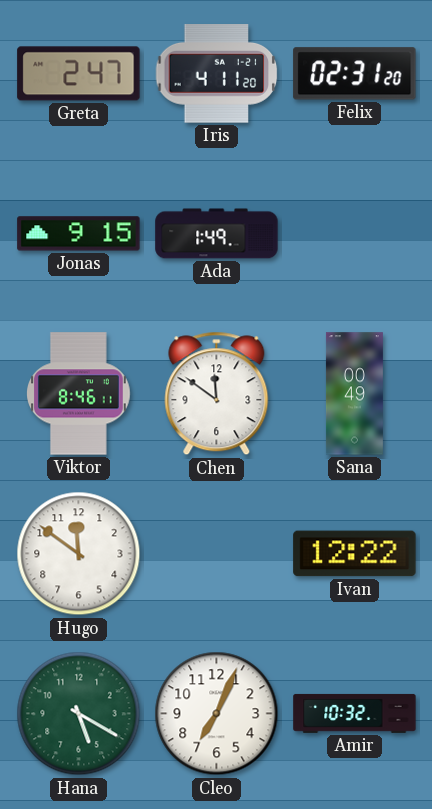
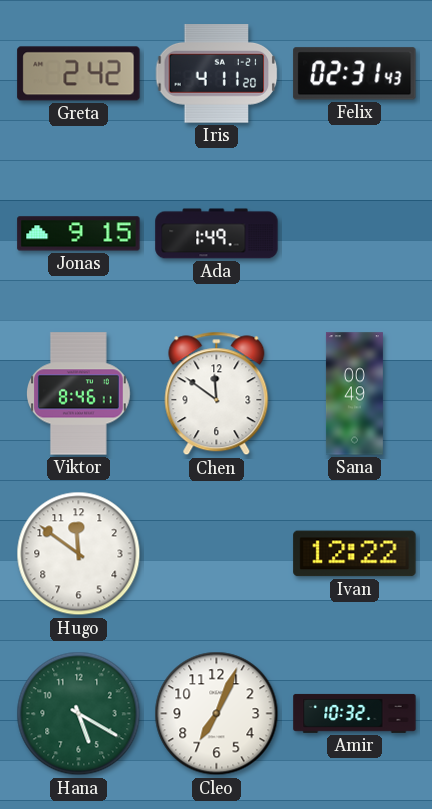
Greta: 2:47 -> 2:42
Felix: 02:31:20 -> 02:31:43
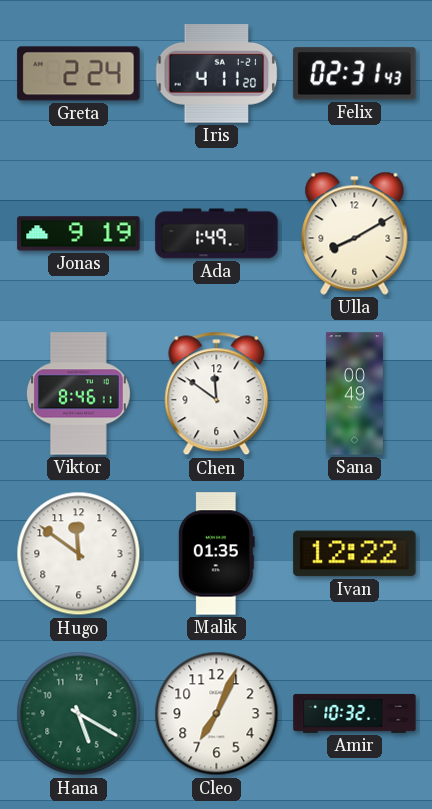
Greta: 2:42 -> 2:24
Jonas: 9:15 -> 9:19
Ulla: none -> 8:10
Malik: none -> 01:35
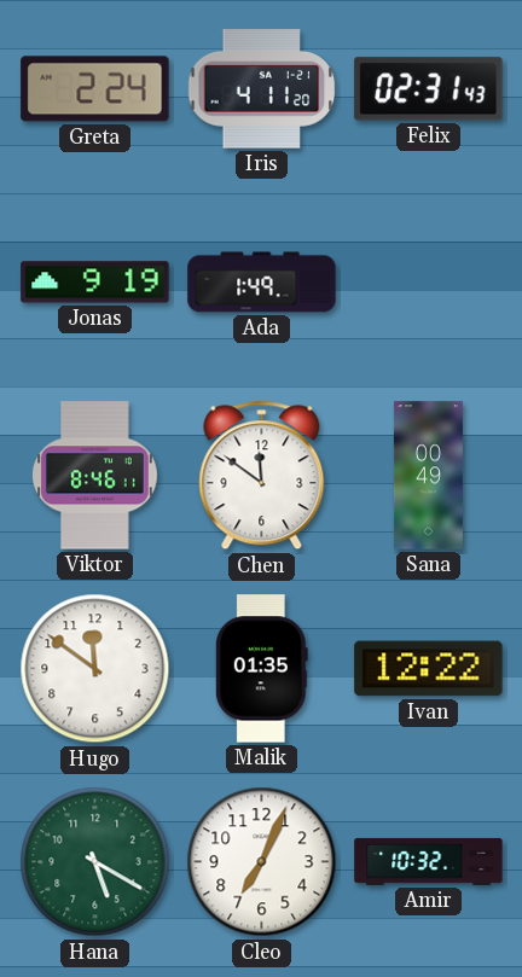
Ulla: 8:10 -> none
